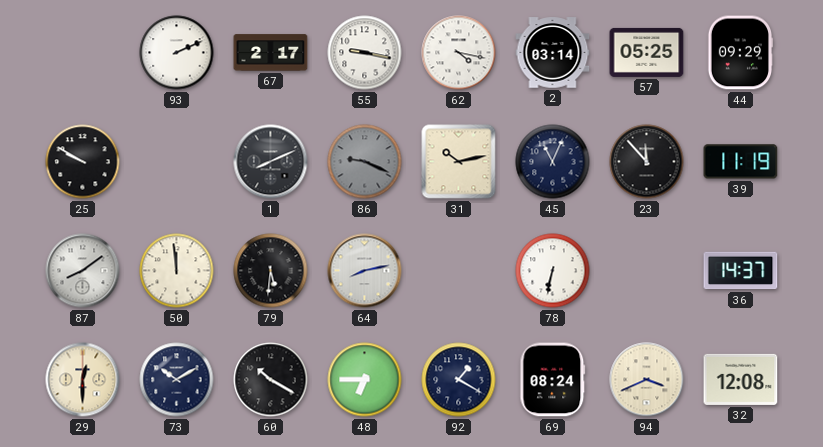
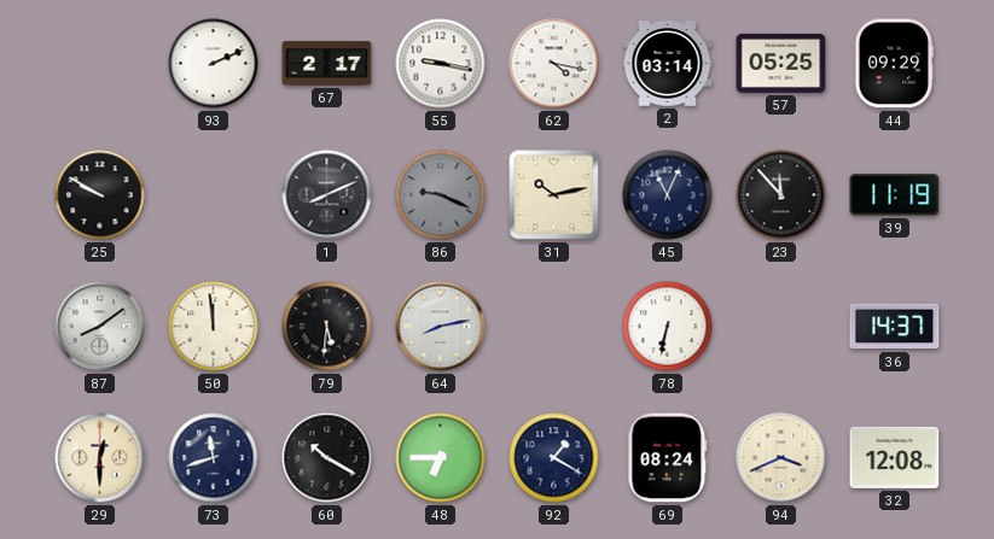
73: 10:10 -> 11:42
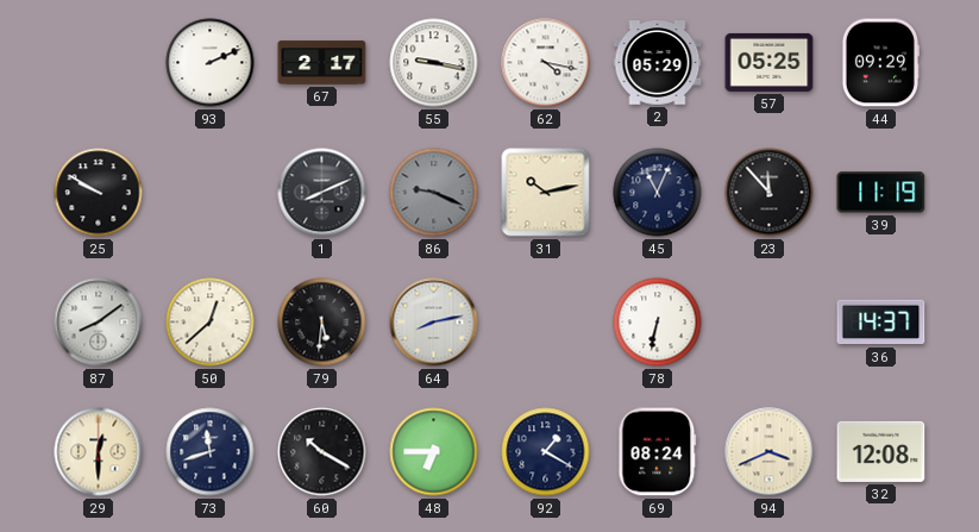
2: 03:14 -> 05:29
50: 11:59 -> 12:38
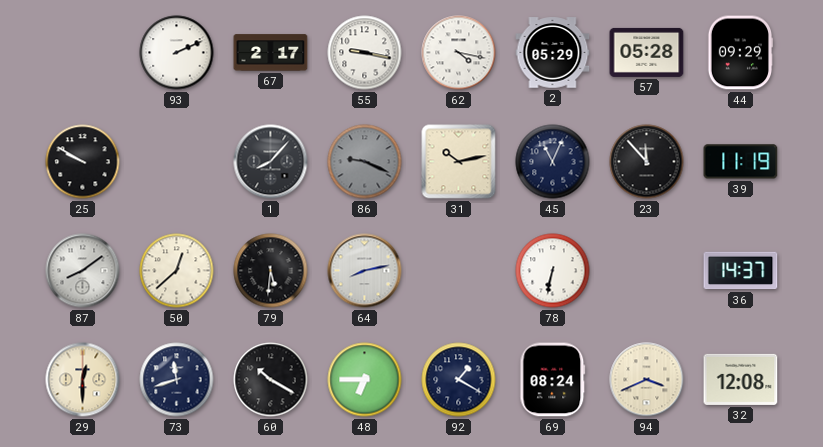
57: 05:25 -> 05:28
1: 8:11 -> 8:07
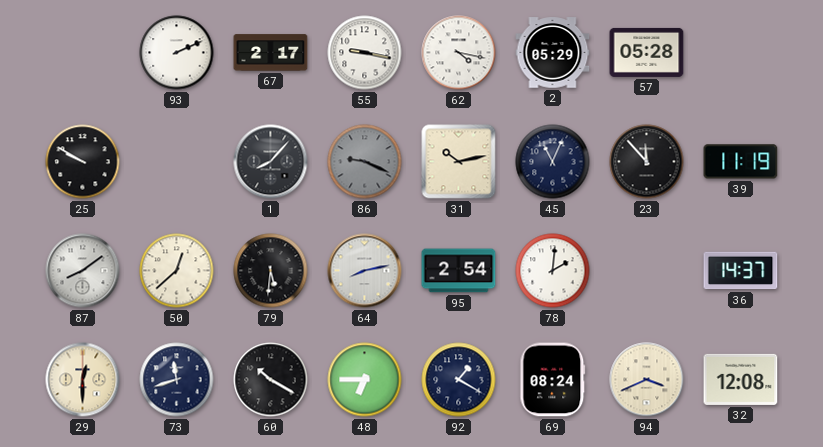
44: 09:29 -> none
95: none -> 2:54
78: 6:32 -> 2:01
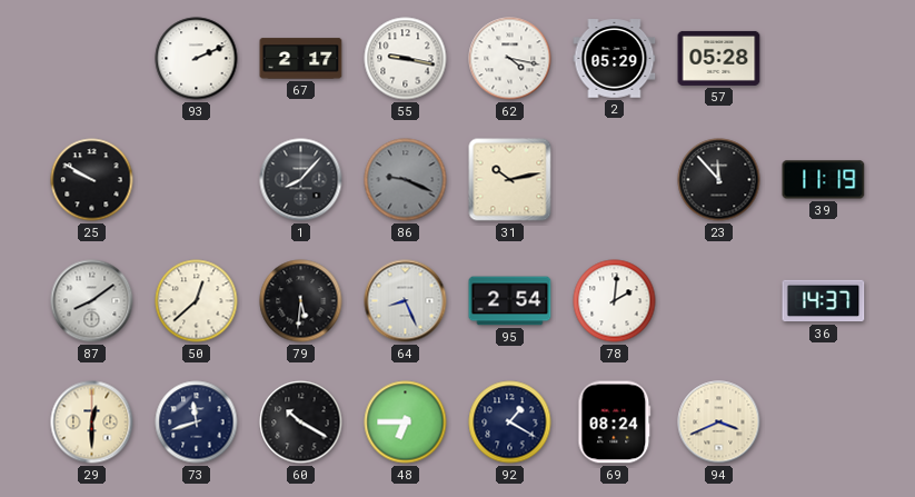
45: 11:04 -> none
64: 8:13 -> 8:26
32: 12:08 -> none
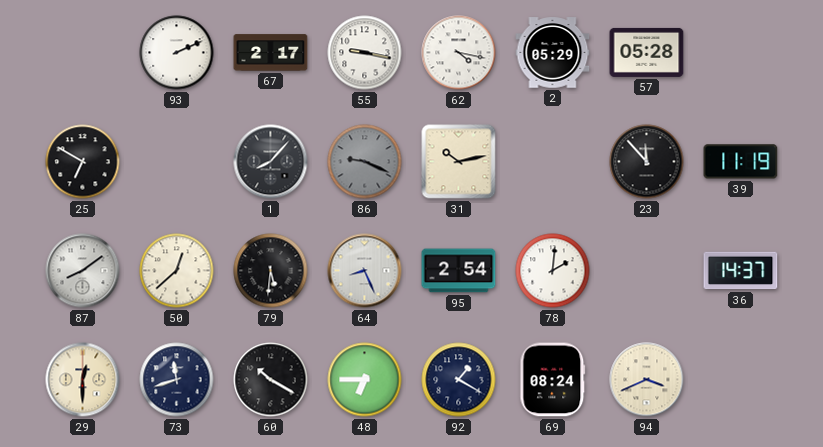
25: 9:50 -> 6:50
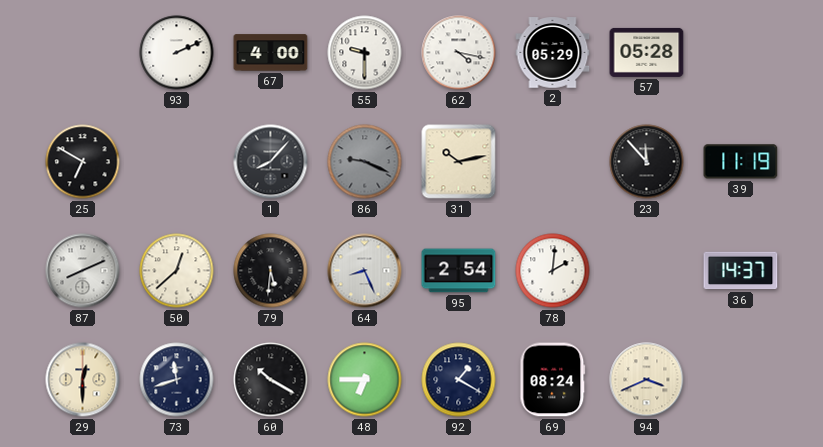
67: 2:17 -> 4:00
55: 9:17 -> 9:30
87: 8:09 -> 8:11
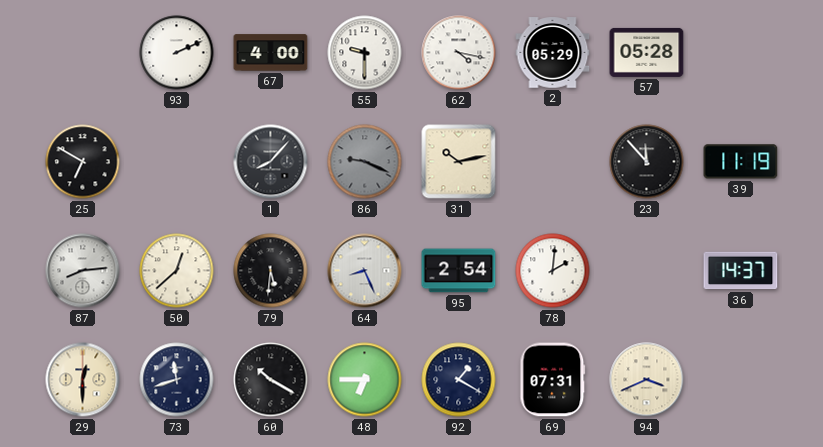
87: 8:11 -> 8:14
69: 08:24 -> 07:31
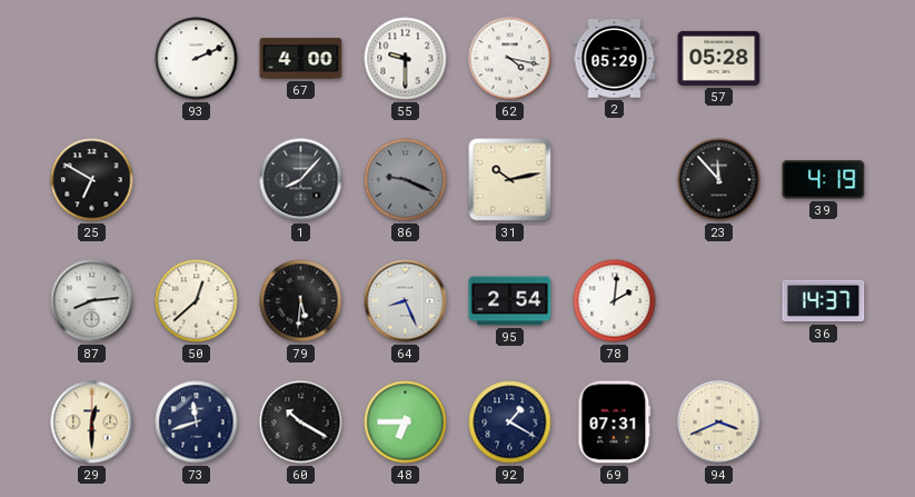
39: 11:19 -> 4:19
